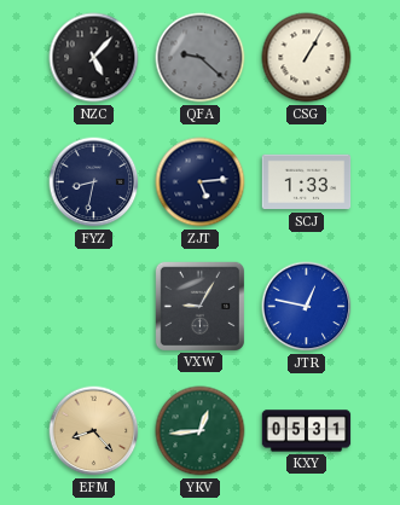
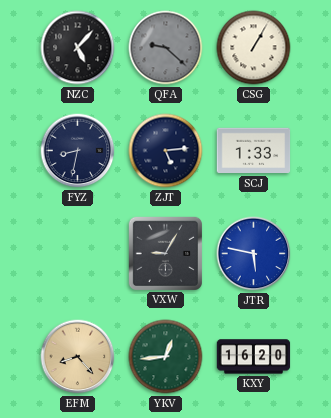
JTR: 12:47 -> 5:47
KXY: 05:31 -> 16:20
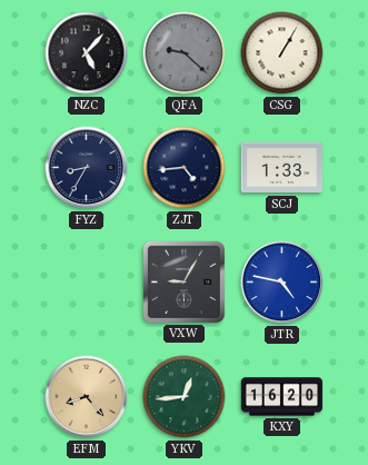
FYZ: 8:32 -> 8:35
ZJT: 5:14 -> 4:44
JTR: 5:47 -> 4:47
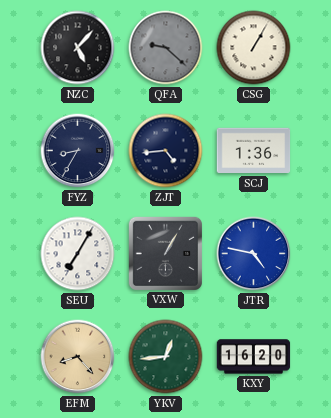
SCJ: 1:33 -> 1:36
SEU: none -> 7:05
VXW: 9:05 -> 1:05
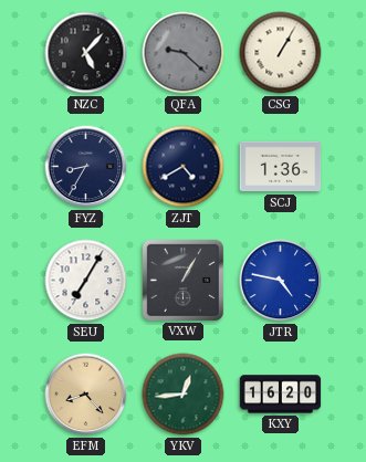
ZJT: 4:44 -> 4:40
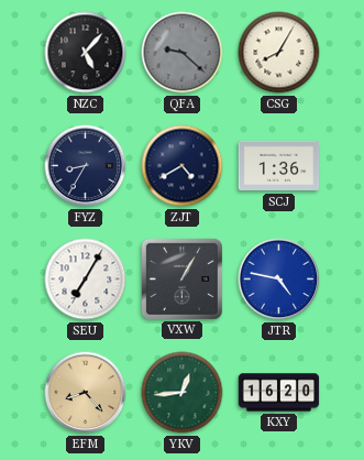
CSG: 1:05 -> 8:05
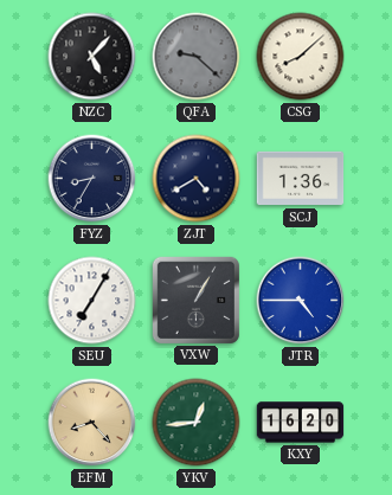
CSG: 8:05 -> 8:08
JTR: 4:47 -> 4:45
